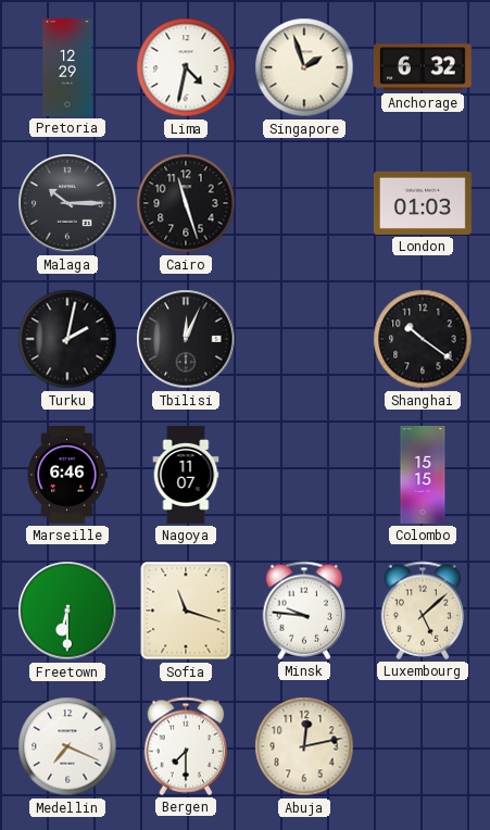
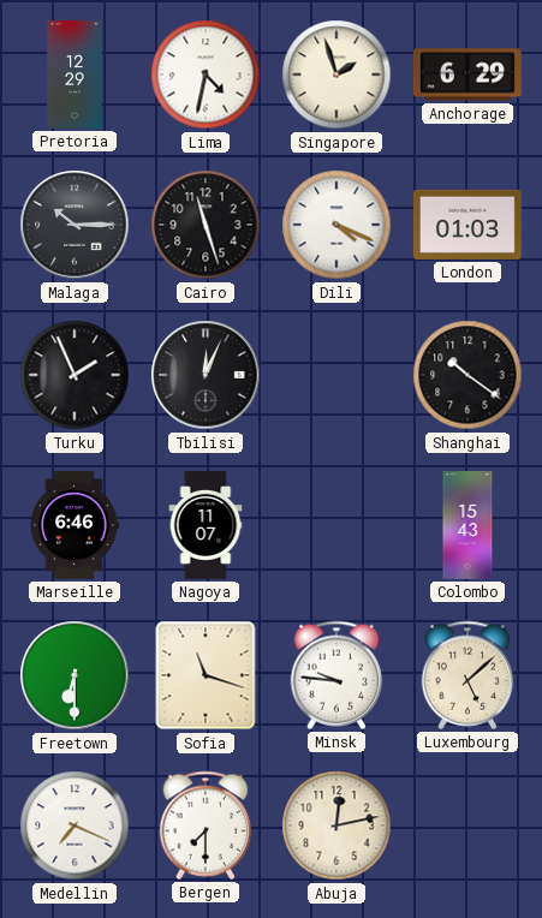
Anchorage: 6:32 -> 6:29
Dili: none -> 4:19
Turku: 2:02 -> 1:56
Colombo: 15:15 -> 15:43
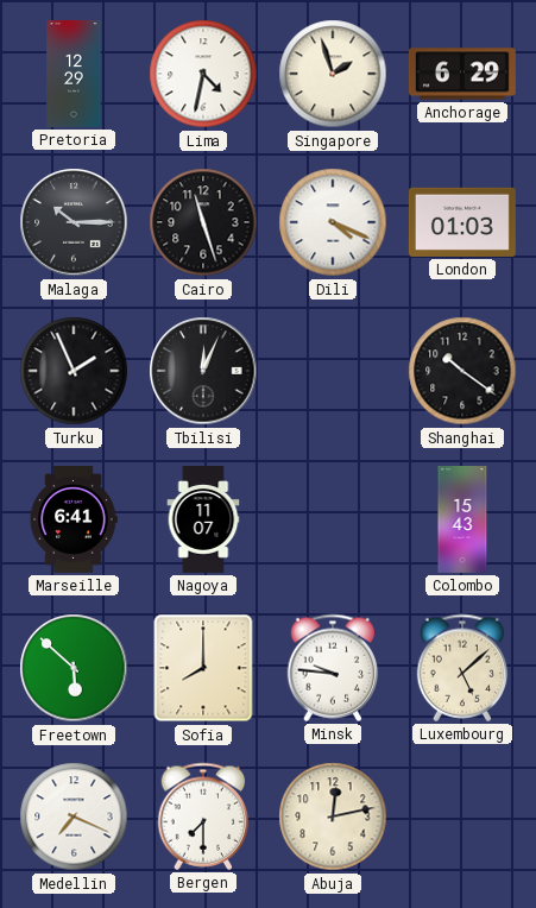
Marseille: 6:46 -> 6:41
Freetown: 6:30 -> 5:52
Sofia: 11:18 -> 8:00
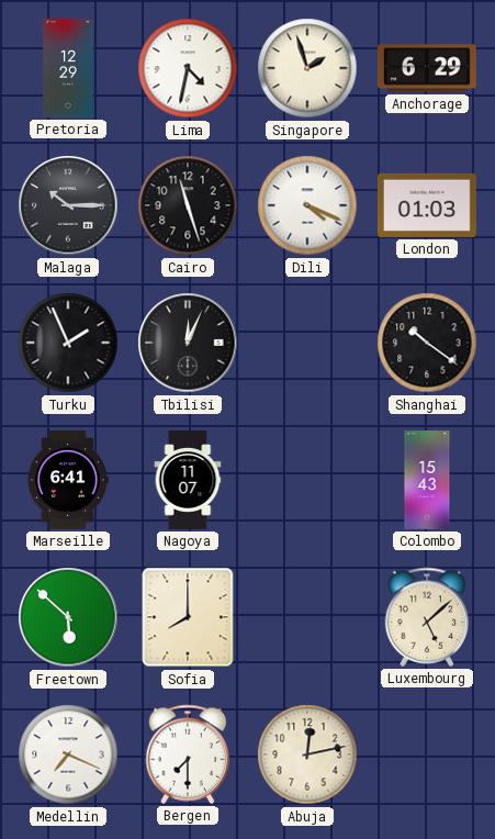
Minsk: 9:46 -> none
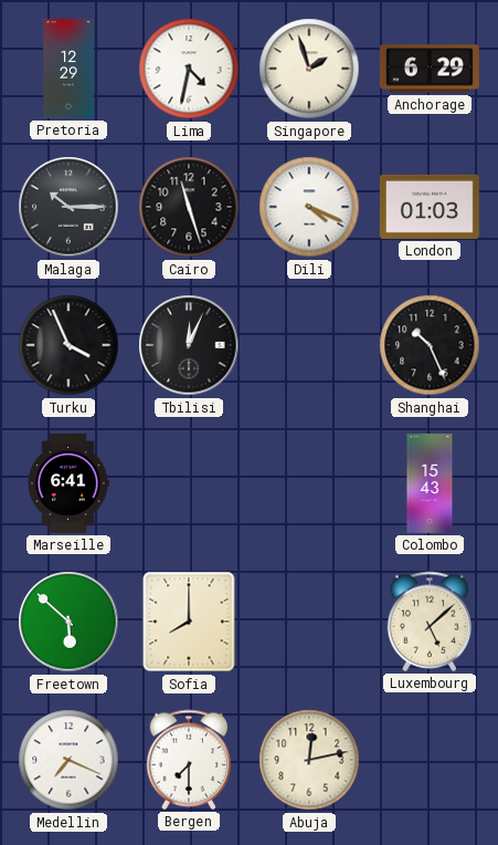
Turku: 1:56 -> 3:56
Shanghai: 10:21 -> 10:26
Nagoya: 11:07 -> none
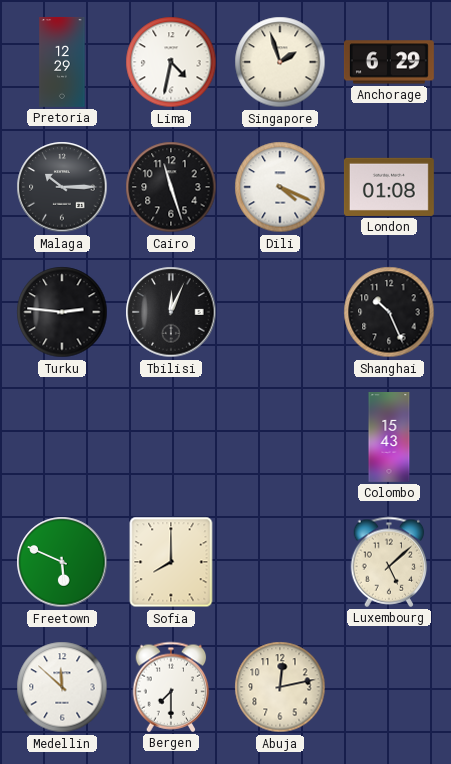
London: 01:03 -> 01:08
Turku: 3:56 -> 2:46
Marseille: 6:41 -> none
Freetown: 5:52 -> 5:49
Medellin: 7:19 -> 11:52
